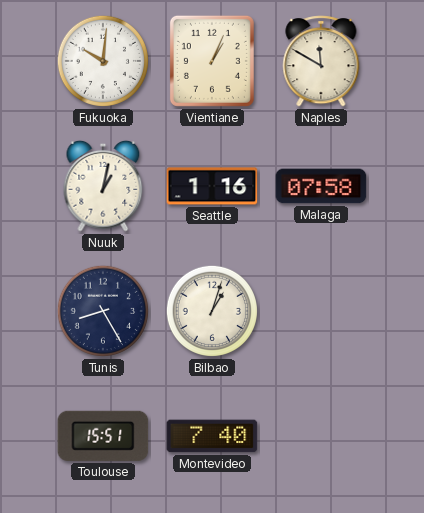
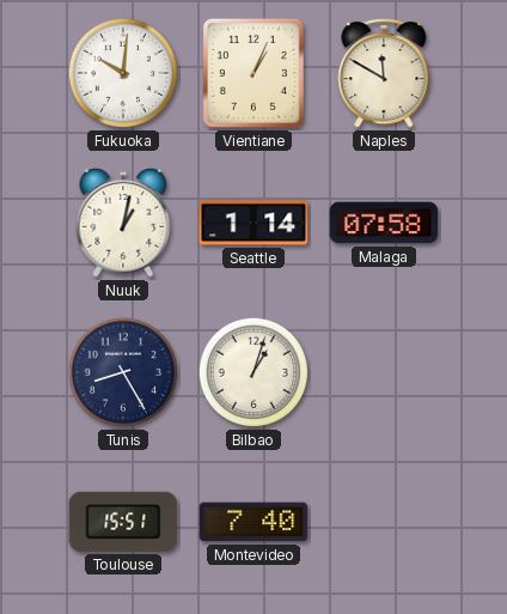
Seattle: 1:16 -> 1:14
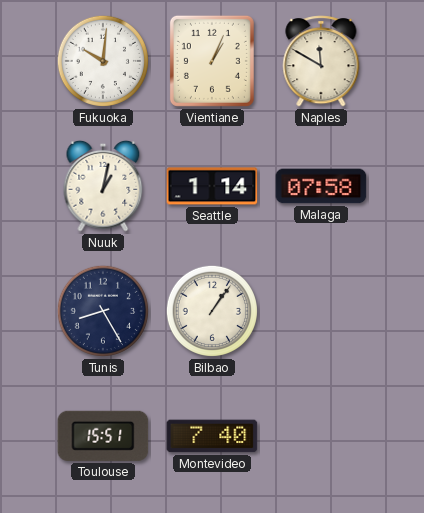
Bilbao: 1:03 -> 1:06
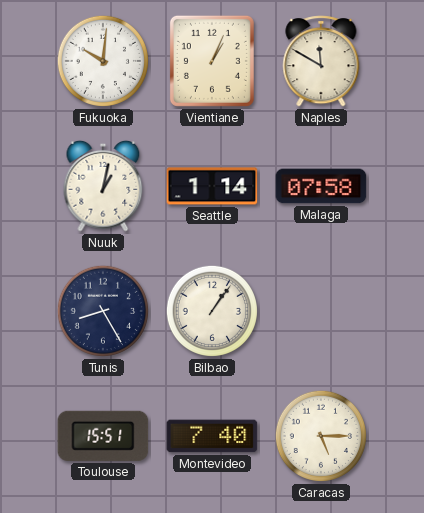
Caracas: none -> 5:15
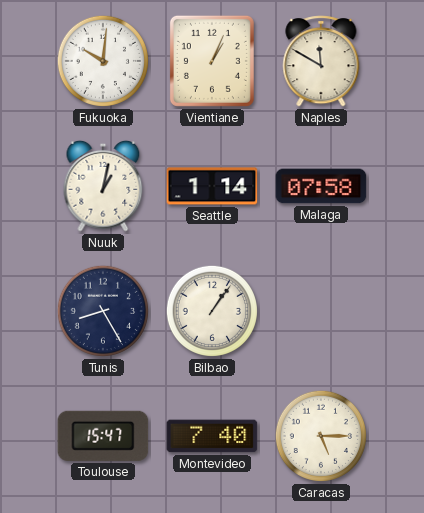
Toulouse: 15:51 -> 15:47
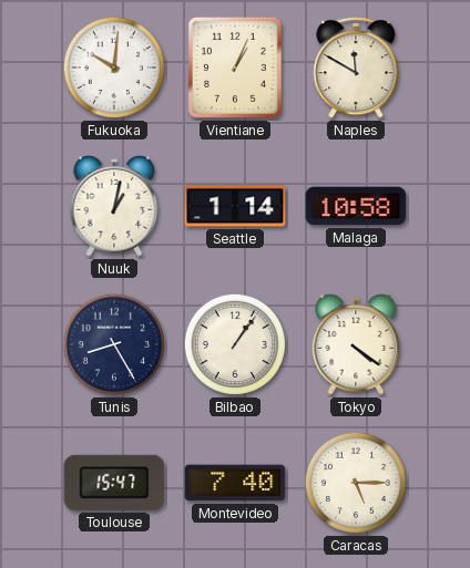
Malaga: 07:58 -> 10:58
Tokyo: none -> 4:21
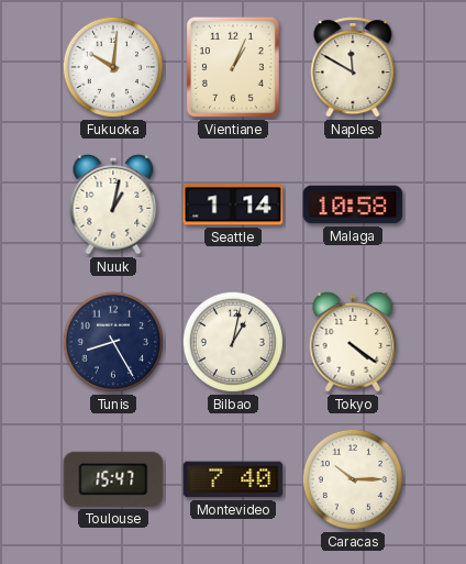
Bilbao: 1:06 -> 1:02
Caracas: 5:15 -> 10:15
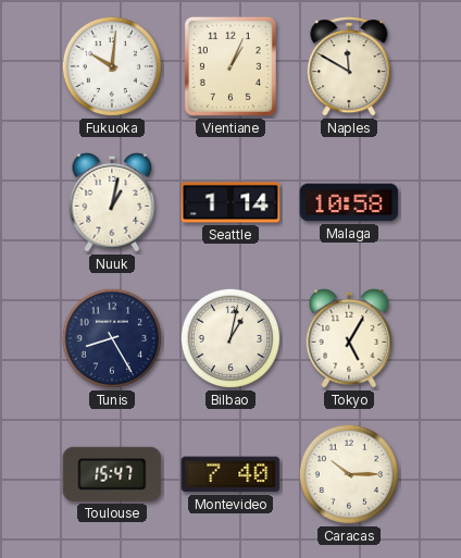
Tokyo: 4:21 -> 5:05
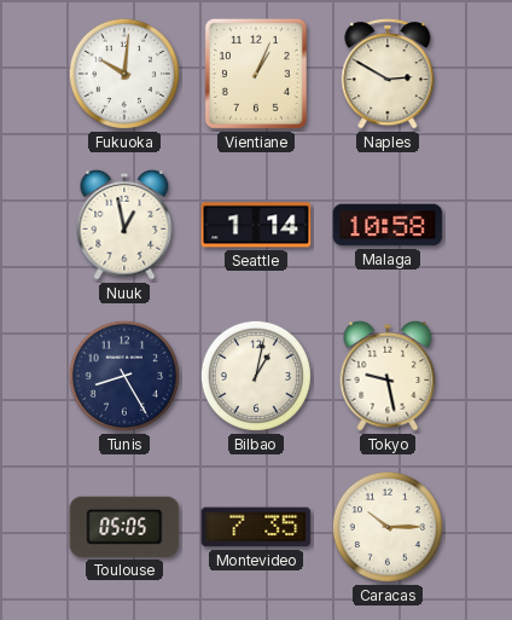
Naples: 11:50 -> 2:50
Nuuk: 1:02 -> 12:58
Tokyo: 5:05 -> 9:28
Toulouse: 15:47 -> 05:05
Montevideo: 7:40 -> 7:35
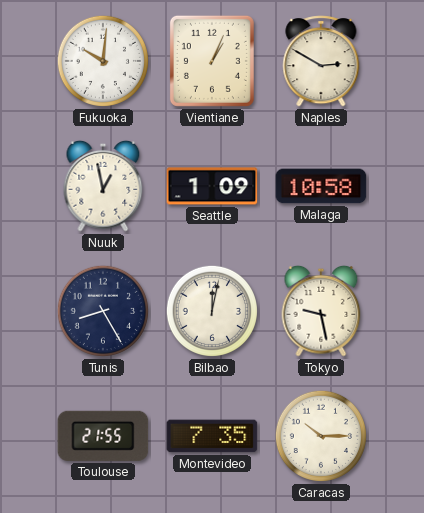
Seattle: 1:14 -> 1:09
Bilbao: 1:02 -> 12:02
Toulouse: 05:05 -> 21:55
